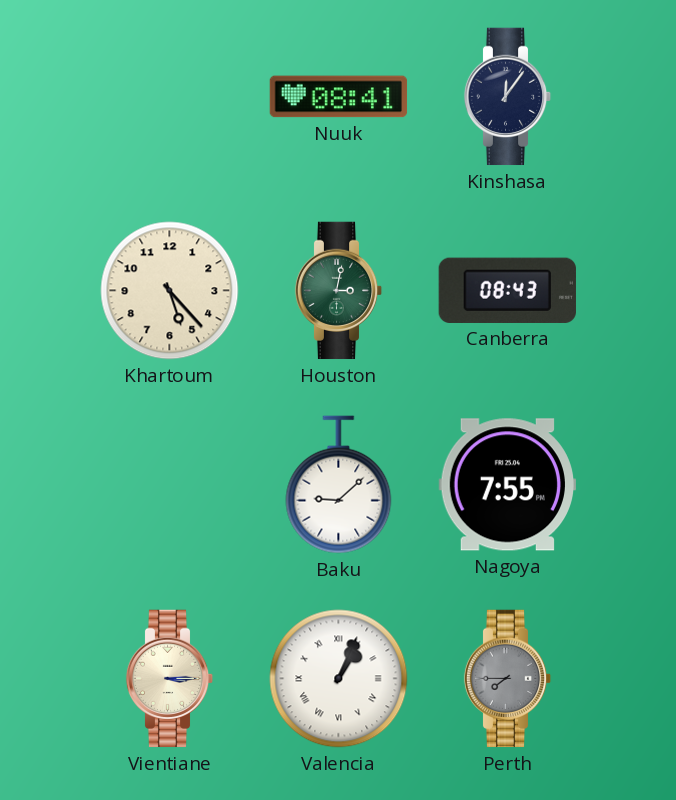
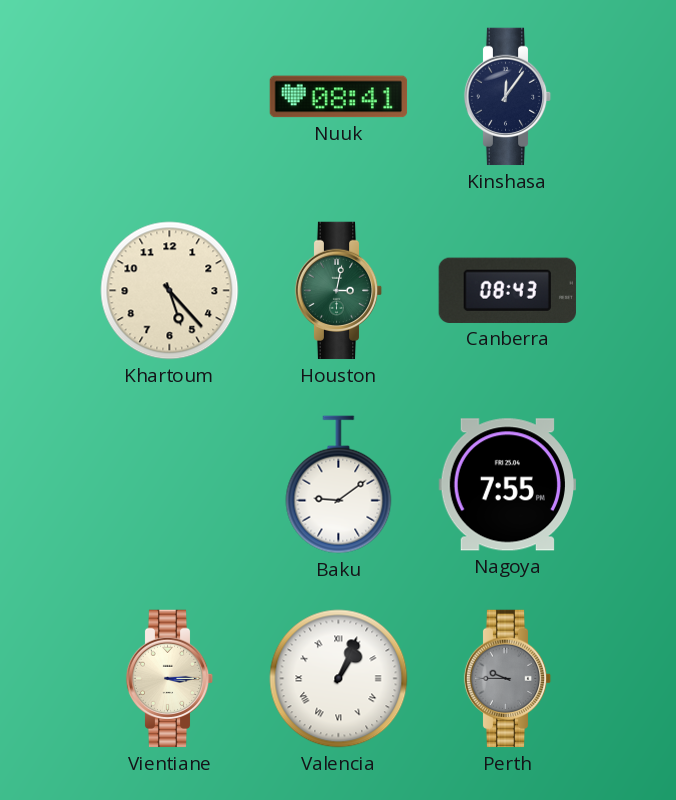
Baku: 9:08 -> 9:09
Perth: 7:45 -> 9:45
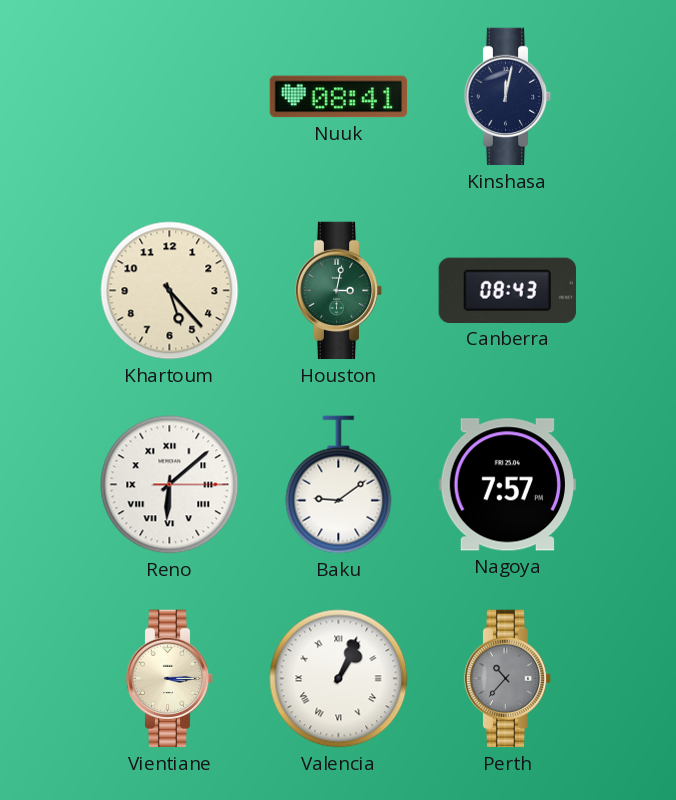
Kinshasa: 12:06 -> 12:02
Reno: none -> 6:08
Nagoya: 7:55 -> 7:57
Perth: 9:45 -> 10:37
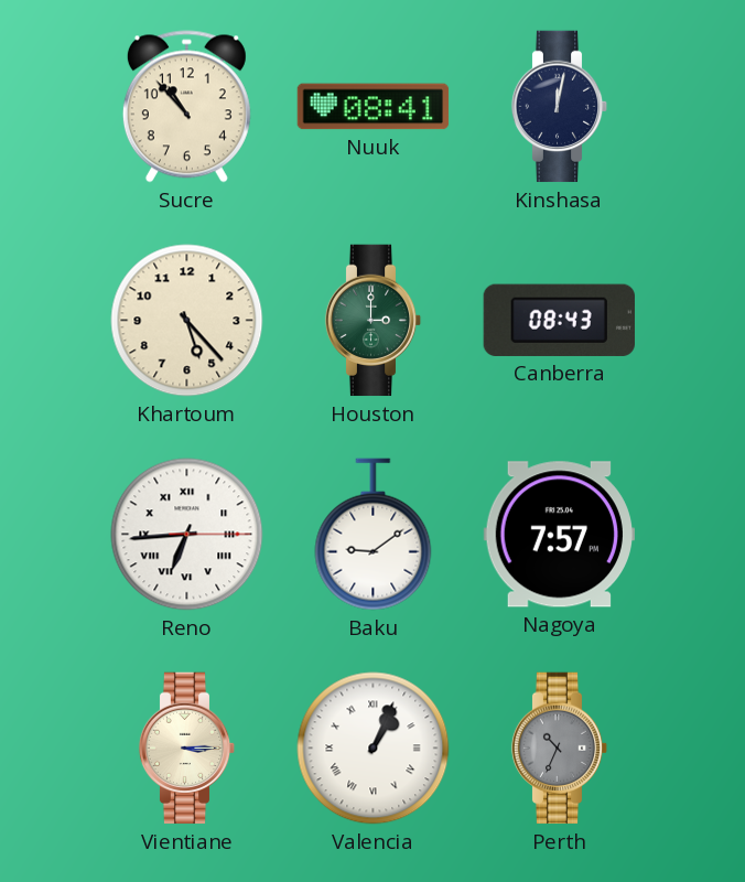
Sucre: none -> 10:53
Houston: 3:02 -> 3:00
Reno: 6:08 -> 6:44
Perth: 10:37 -> 10:34
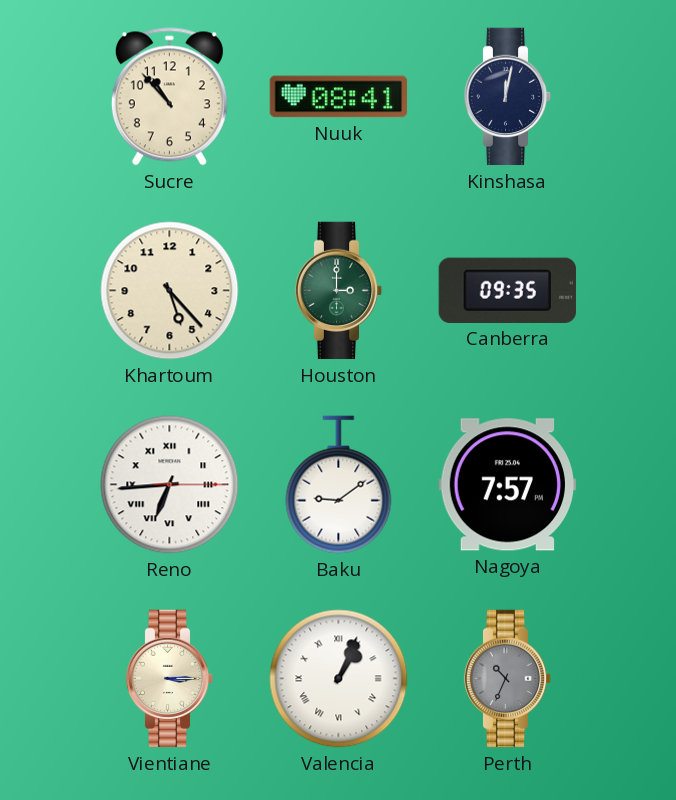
Canberra: 08:43 -> 09:35
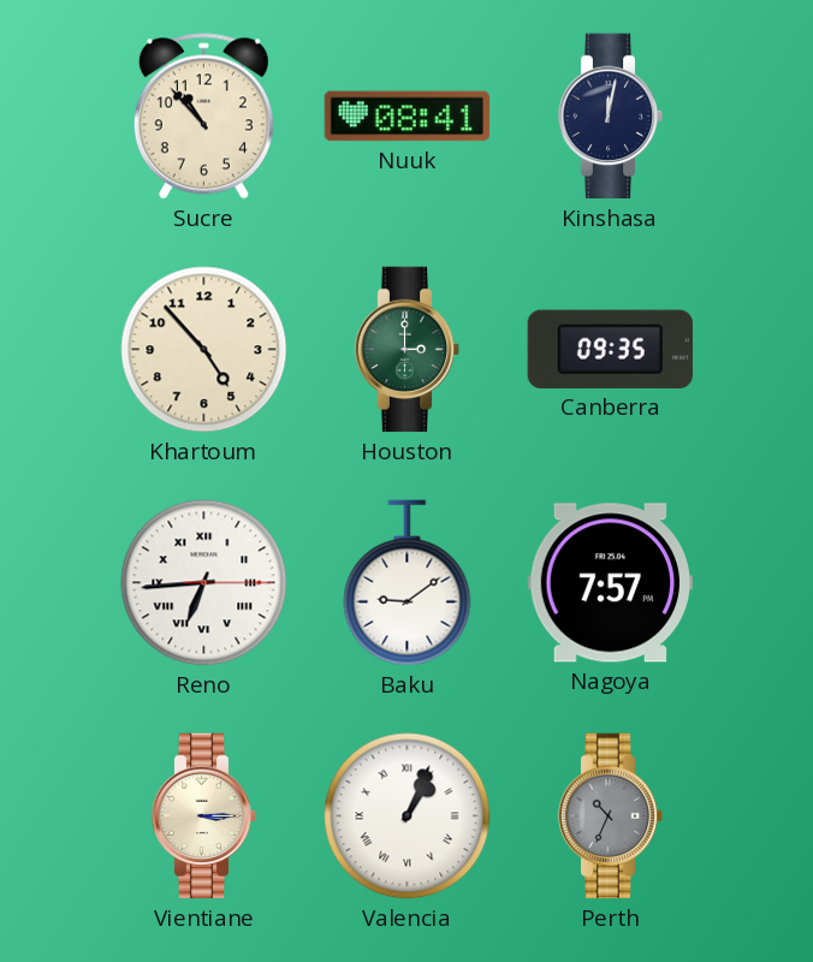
Khartoum: 5:23 -> 4:53
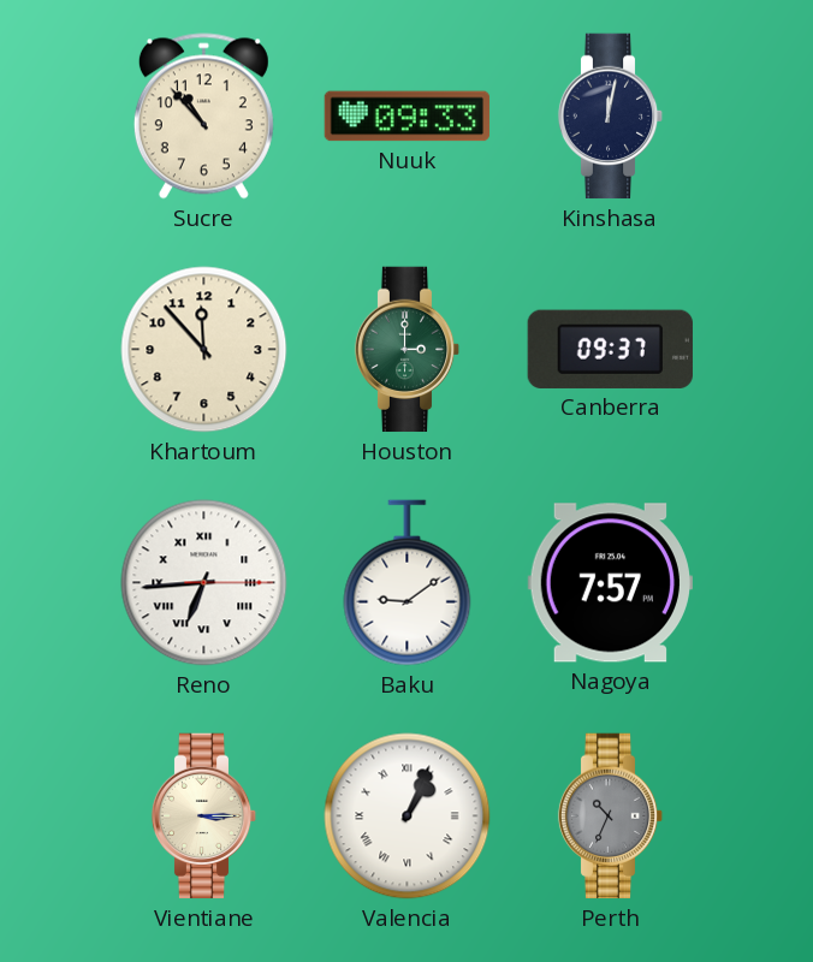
Nuuk: 08:41 -> 09:33
Khartoum: 4:53 -> 11:53
Canberra: 09:35 -> 09:37
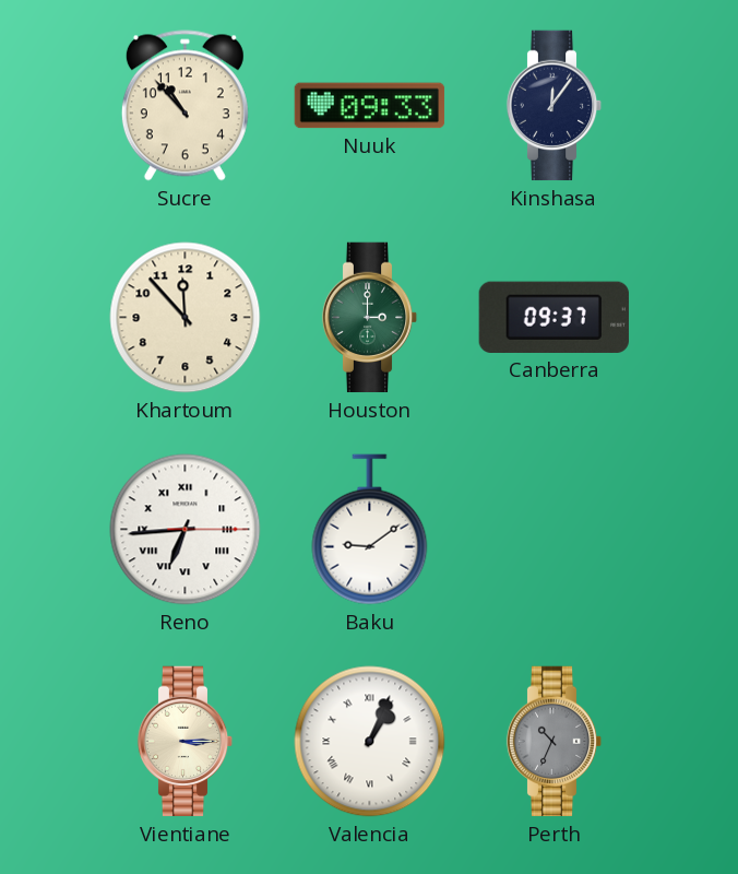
Kinshasa: 12:02 -> 12:06
Nagoya: 7:57 -> none
